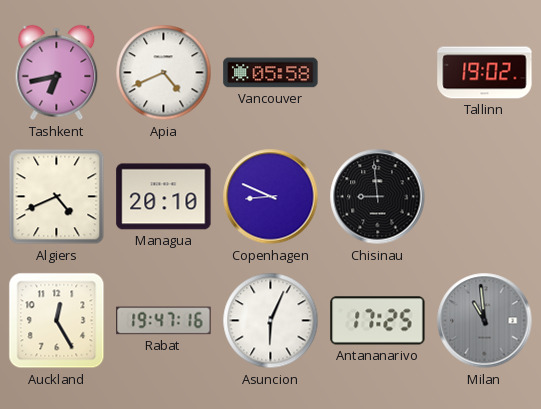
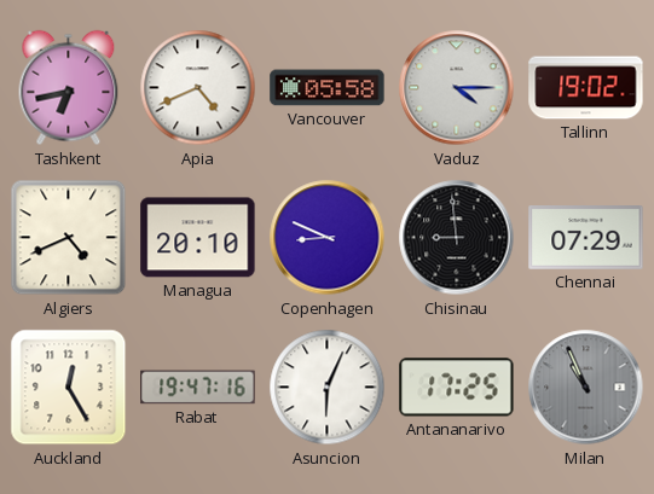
Vaduz: none -> 4:15
Chennai: none -> 07:29
Milan: 10:59 -> 10:56
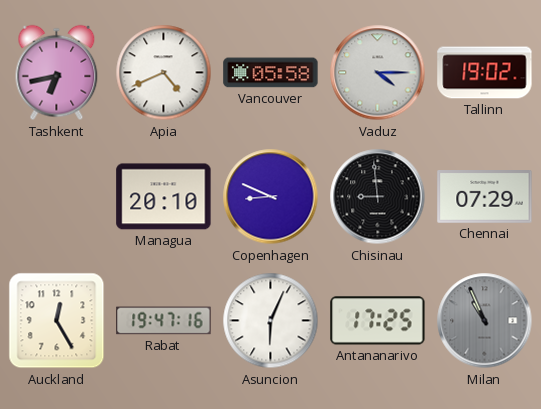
Algiers: 4:41 -> none
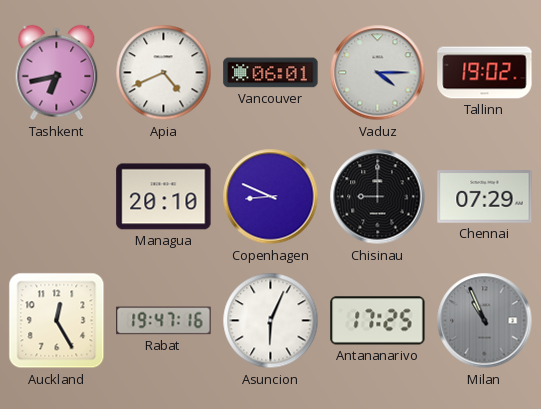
Vancouver: 05:58 -> 06:01
Chisinau: 8:59 -> 9:00
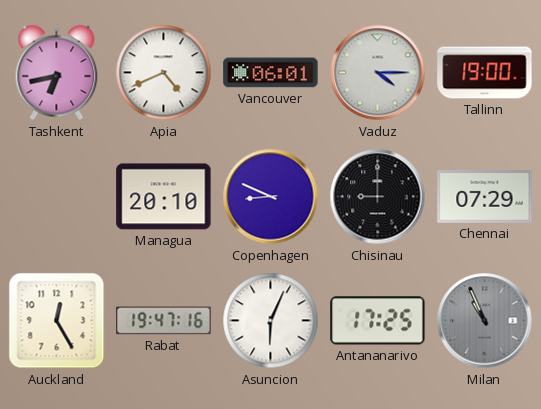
Tallinn: 19:02 -> 19:00
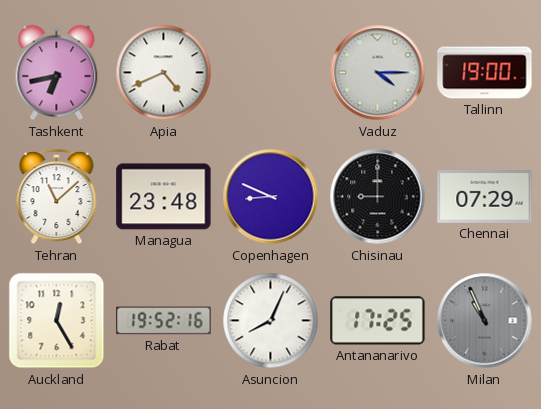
Vancouver: 06:01 -> none
Tehran: none -> 11:08
Managua: 20:10 -> 23:48
Rabat: 19:47 -> 19:52
Asuncion: 6:04 -> 8:04
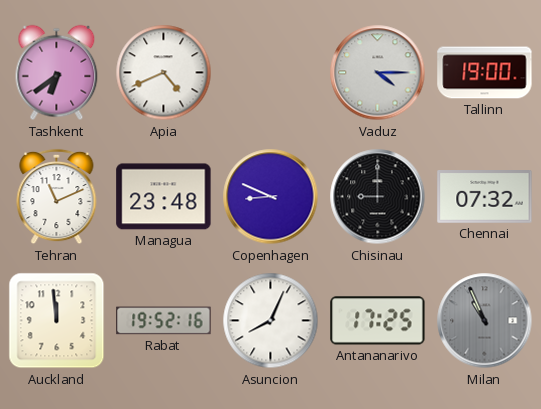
Tashkent: 6:43 -> 6:39
Tehran: 11:08 -> 11:11
Chennai: 07:29 -> 07:32
Auckland: 12:25 -> 11:59
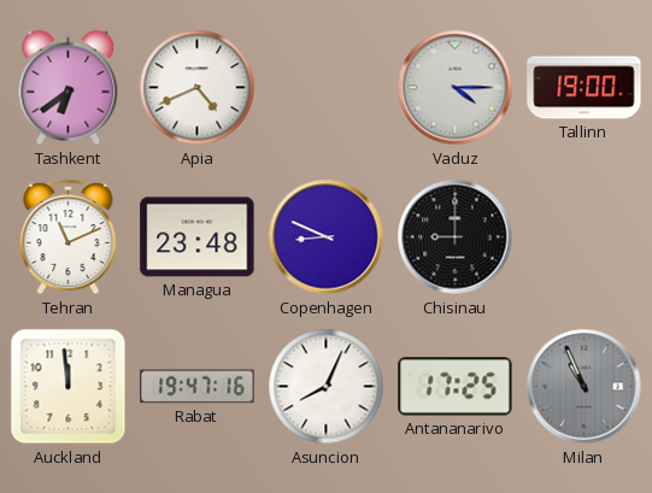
Chennai: 07:32 -> none
Rabat: 19:52 -> 19:47
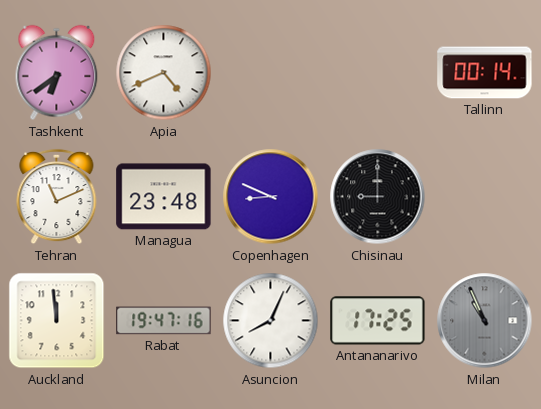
Vaduz: 4:15 -> none
Tallinn: 19:00 -> 00:14
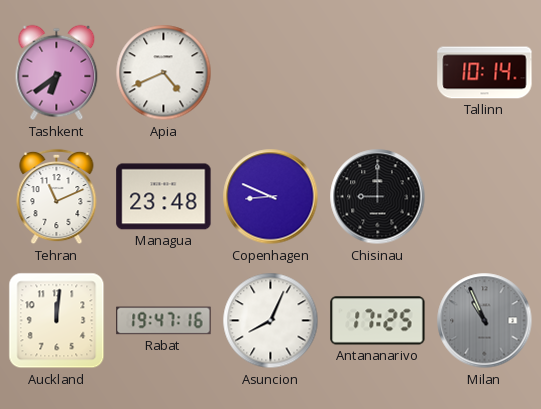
Tallinn: 00:14 -> 10:14
Auckland: 11:59 -> 12:01
